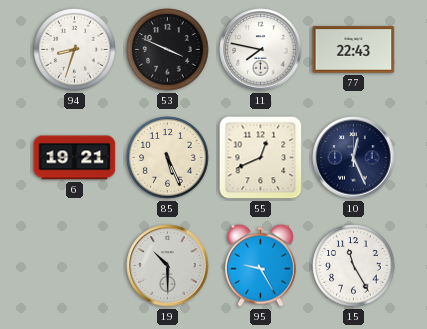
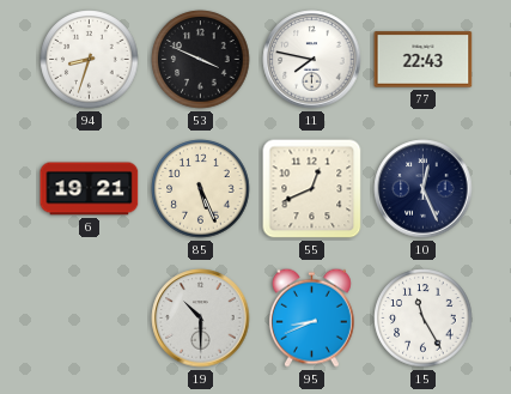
95: 9:25 -> 8:41
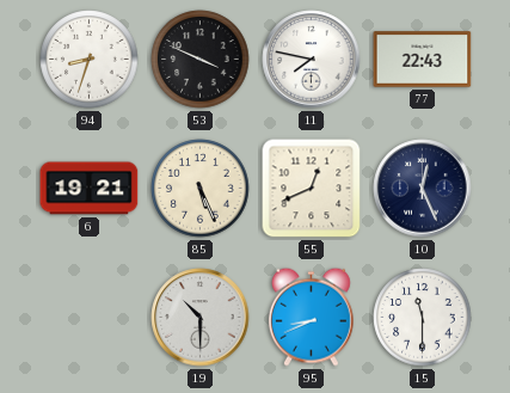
15: 11:25 -> 11:30
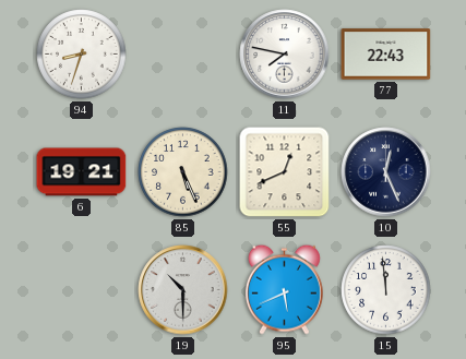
53: 3:49 -> none
95: 8:41 -> 5:41
15: 11:30 -> 11:59
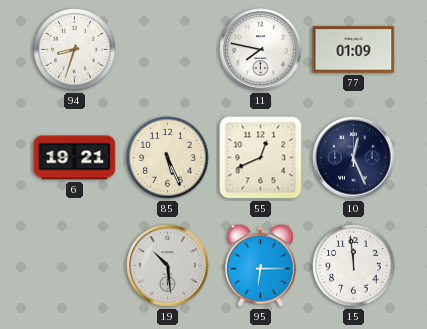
77: 22:43 -> 01:09
19: 10:30 -> 10:29
95: 5:41 -> 6:15
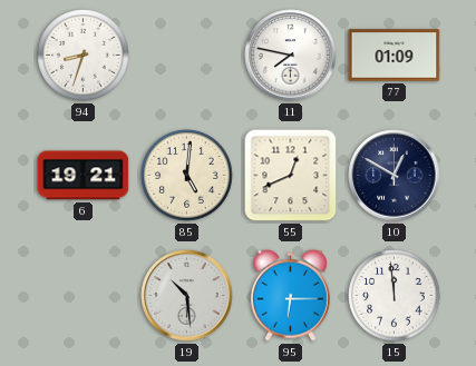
85: 5:26 -> 5:01
10: 12:26 -> 12:50
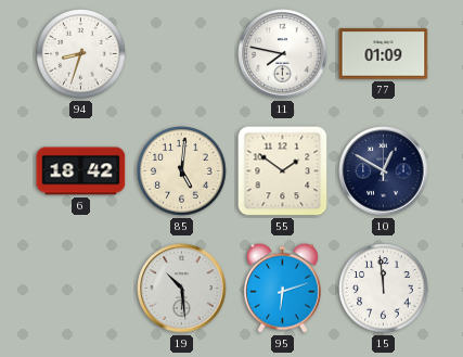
6: 19:21 -> 18:42
55: 12:41 -> 1:51
95: 6:15 -> 6:12
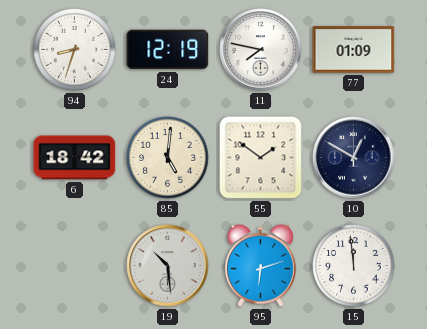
24: none -> 12:19
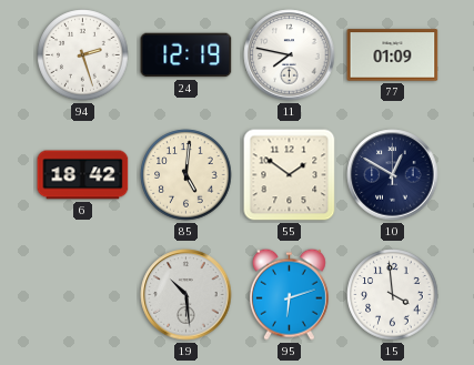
94: 8:33 -> 2:27
15: 11:59 -> 3:59
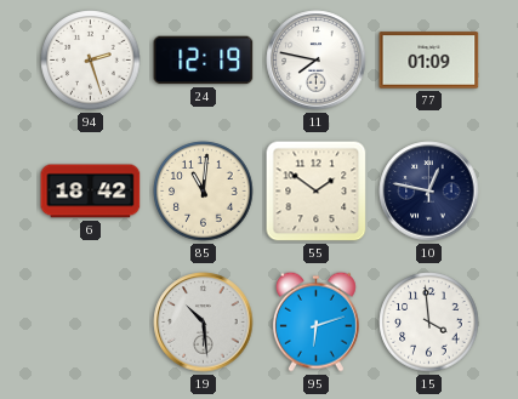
85: 5:01 -> 11:01
10: 12:50 -> 12:47
